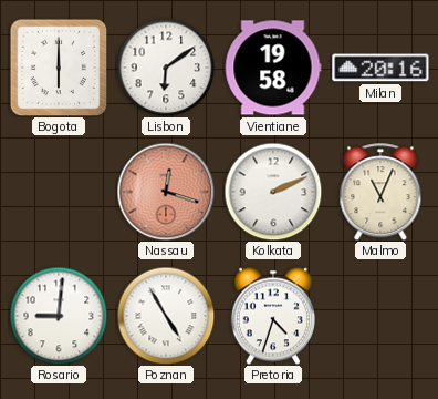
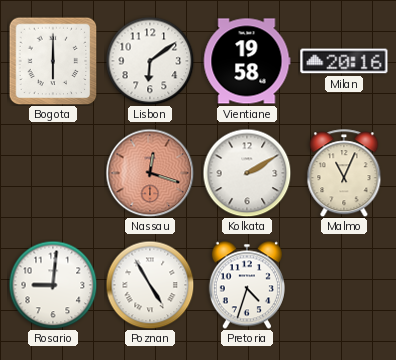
Kolkata: 2:11 -> 2:10
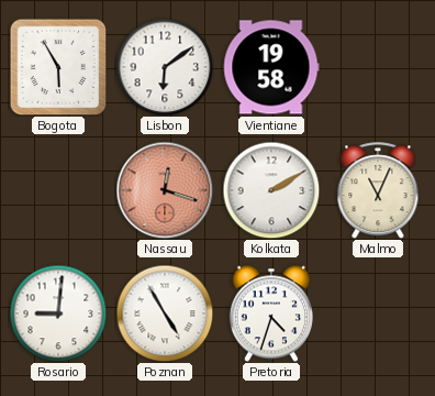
Bogota: 6:00 -> 5:55
Milan: 20:16 -> none
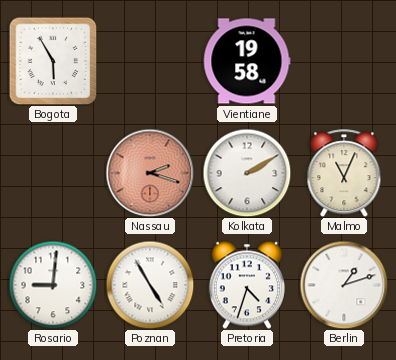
Lisbon: 6:09 -> none
Nassau: 12:18 -> 2:18
Berlin: none -> 1:12
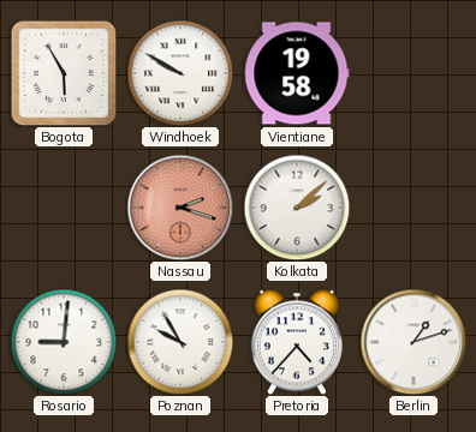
Windhoek: none -> 9:50
Kolkata: 2:10 -> 2:08
Malmo: 11:04 -> none
Poznan: 4:55 -> 9:55
Pretoria: 4:33 -> 4:37
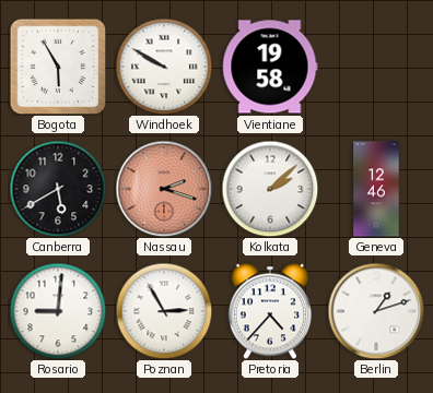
Canberra: none -> 5:40
Geneva: none -> 12:46
Poznan: 9:55 -> 2:55
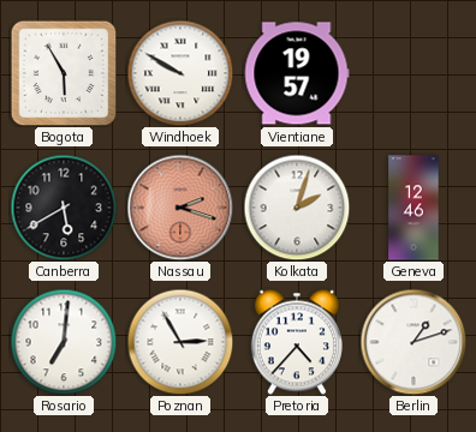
Vientiane: 19:58 -> 19:57
Kolkata: 2:08 -> 2:03
Rosario: 9:01 -> 7:01
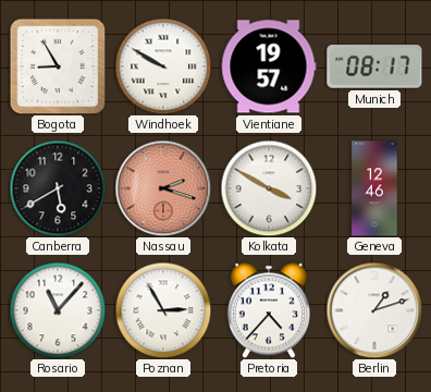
Bogota: 5:55 -> 8:55
Munich: none -> 08:17
Kolkata: 2:03 -> 3:50
Rosario: 7:01 -> 11:07
